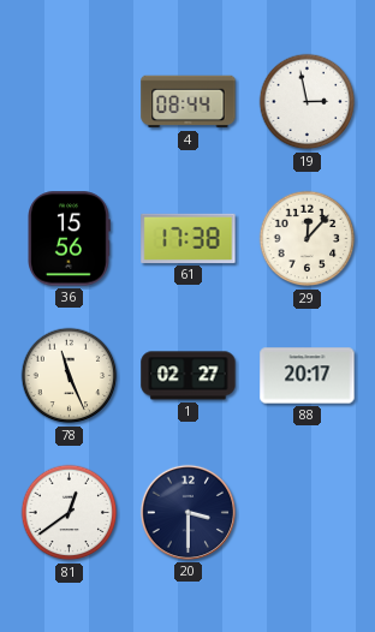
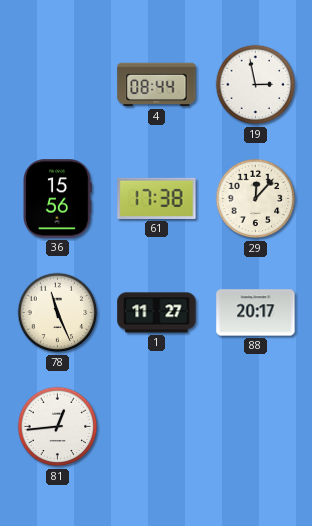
1: 02:27 -> 11:27
81: 12:39 -> 12:44
20: 3:30 -> none
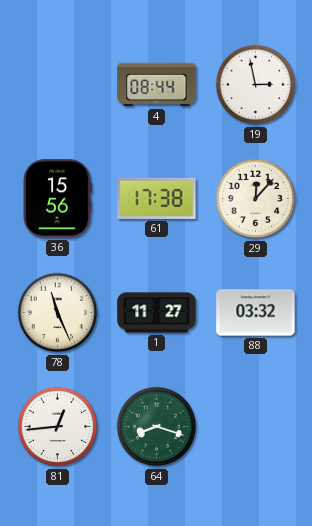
88: 20:17 -> 03:32
64: none -> 8:18
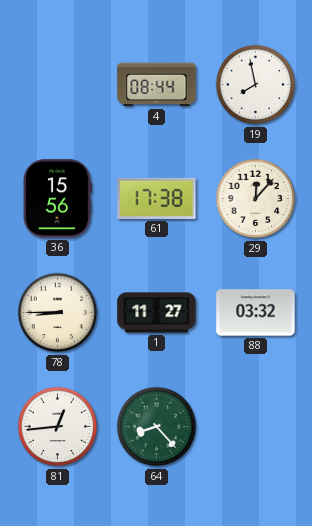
19: 2:58 -> 7:58
78: 11:26 -> 8:45
64: 8:18 -> 8:23
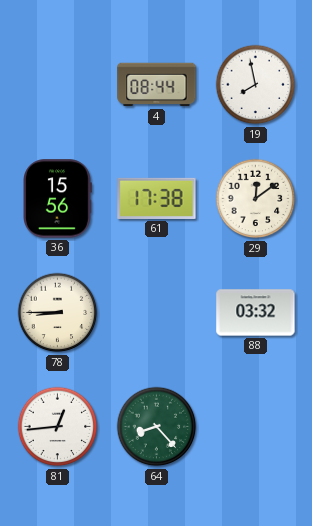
29: 12:07 -> 12:09
1: 11:27 -> none
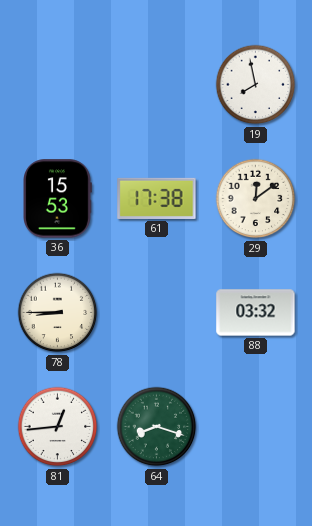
4: 08:44 -> none
36: 15:56 -> 15:53
64: 8:23 -> 8:18
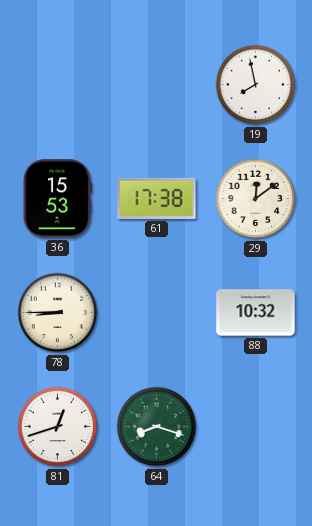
88: 03:32 -> 10:32
81: 12:44 -> 12:42
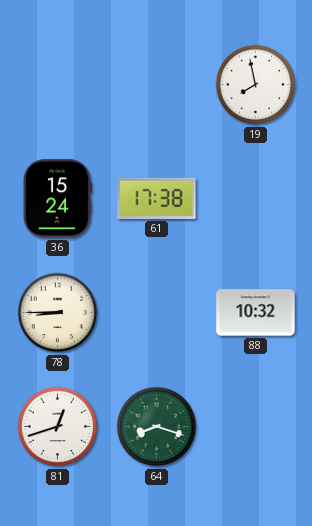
36: 15:53 -> 15:24
29: 12:09 -> none
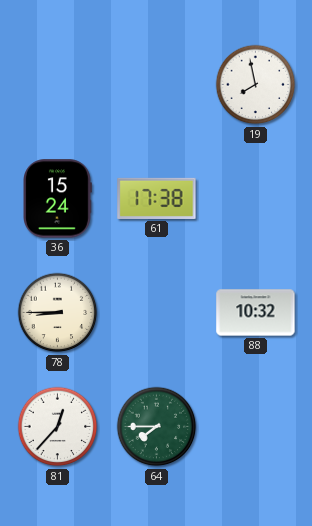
81: 12:42 -> 12:37
64: 8:18 -> 7:45
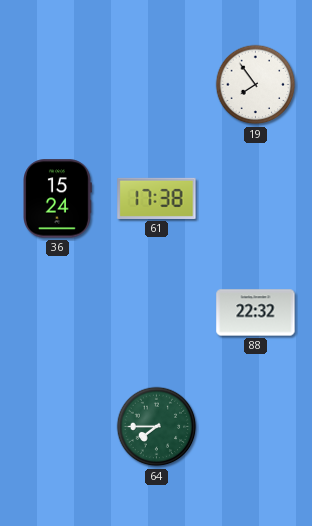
19: 7:58 -> 7:54
78: 8:45 -> none
88: 10:32 -> 22:32
81: 12:37 -> none
